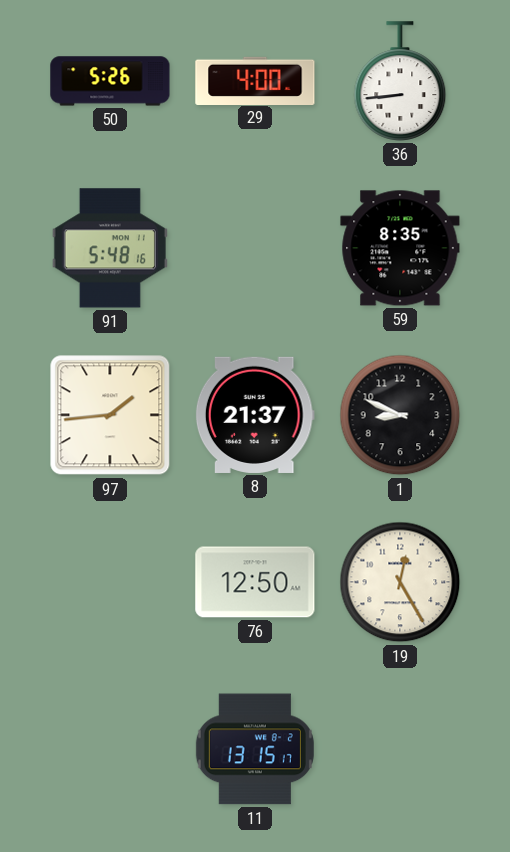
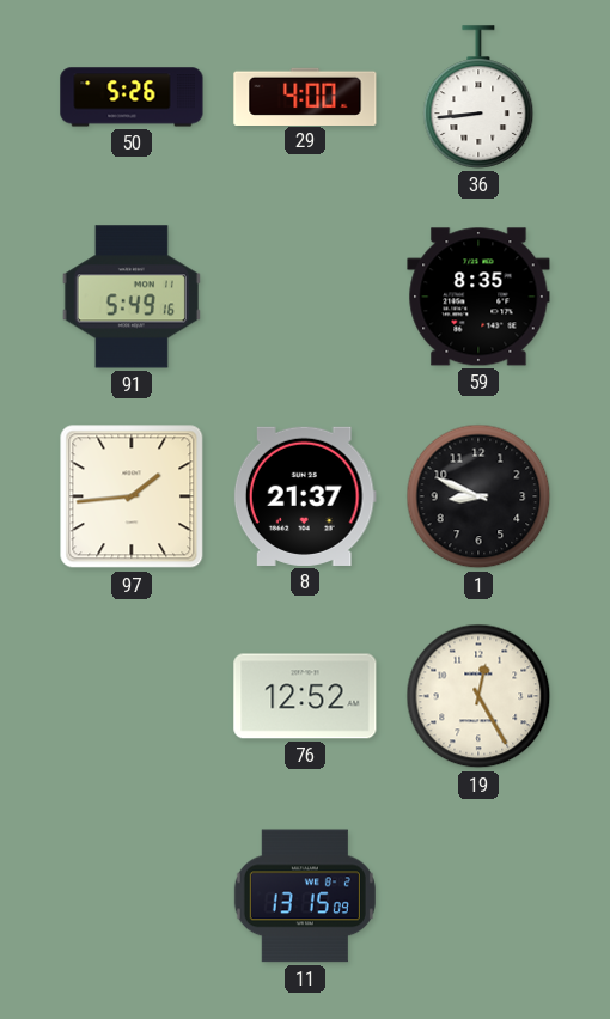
91: 5:48 -> 5:49
76: 12:50 -> 12:52
11: 13:15:17 -> 13:15:09
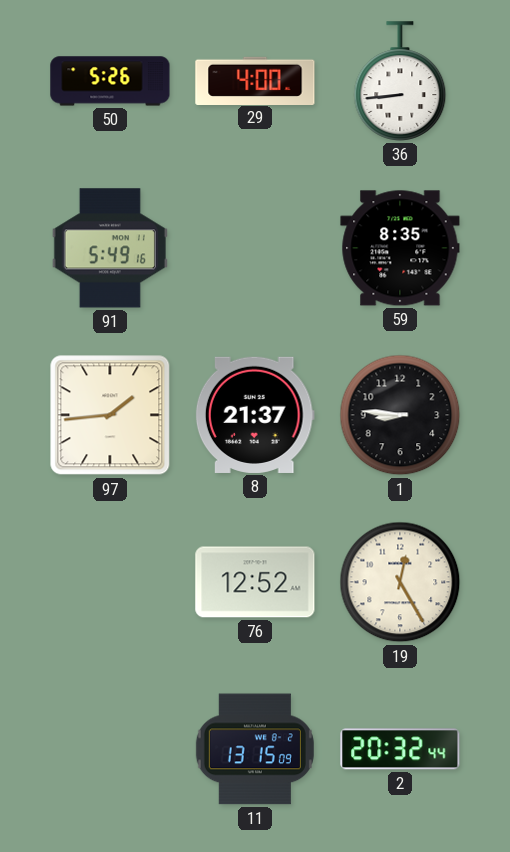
1: 8:49 -> 8:46
2: none -> 20:32
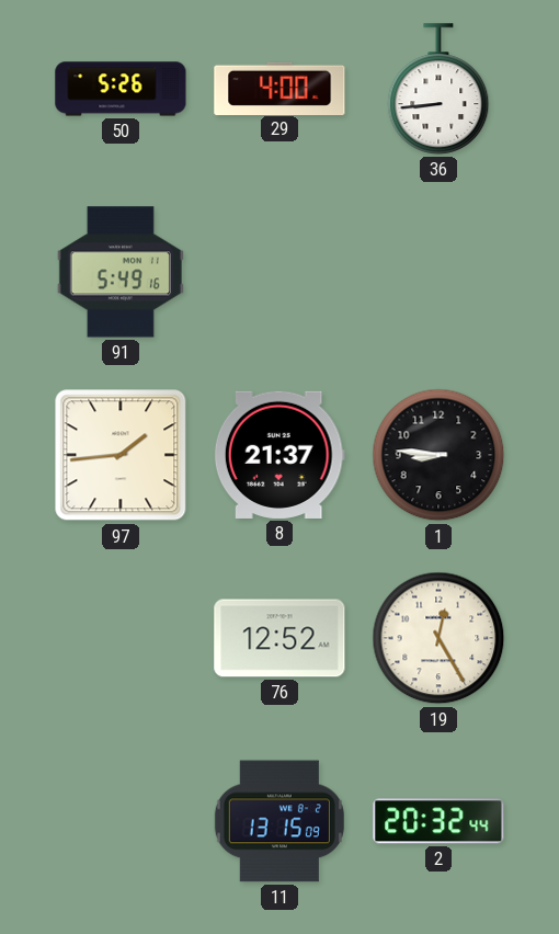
59: 8:35 -> none
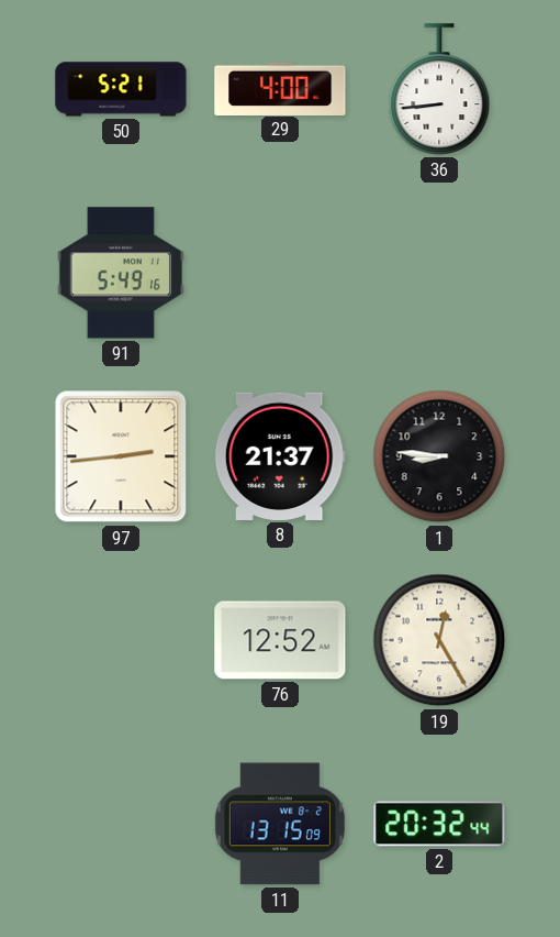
50: 5:26 -> 5:21
97: 1:44 -> 2:44
